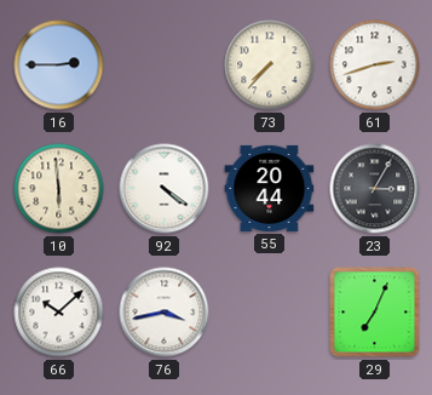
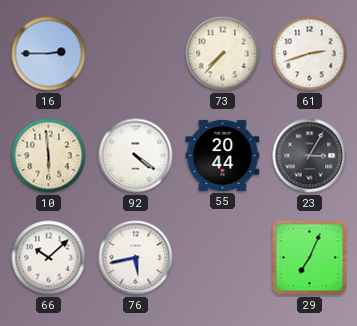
76: 3:43 -> 5:43
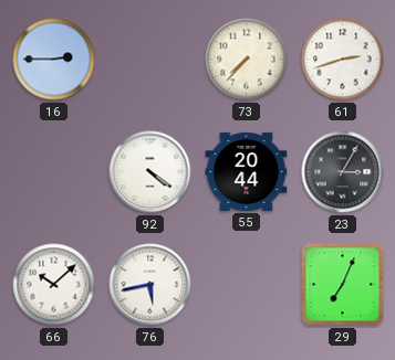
10: 5:59 -> none
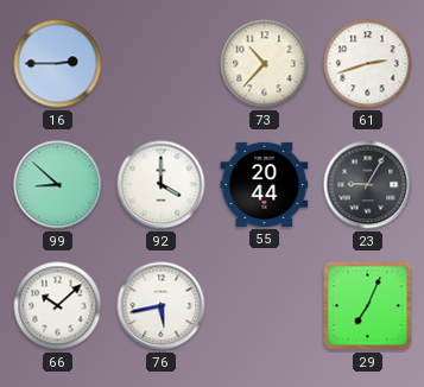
73: 7:37 -> 10:37
99: none -> 8:52
92: 4:21 -> 4:00
23: 3:05 -> 9:05
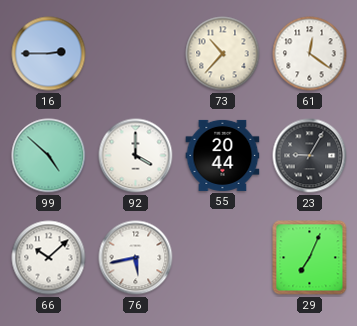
61: 2:42 -> 12:21
99: 8:52 -> 4:52
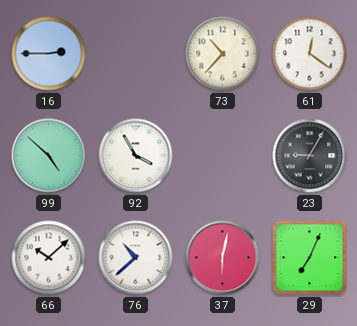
92: 4:00 -> 3:55
55: 20:44 -> none
76: 5:43 -> 10:38
37: none -> 6:02
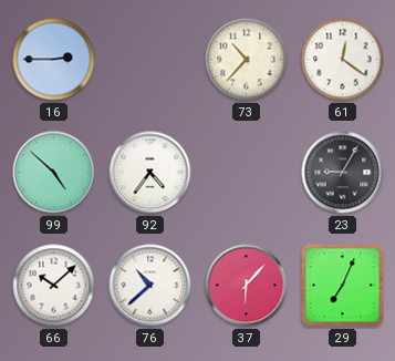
92: 3:55 -> 4:36
37: 6:02 -> 6:07
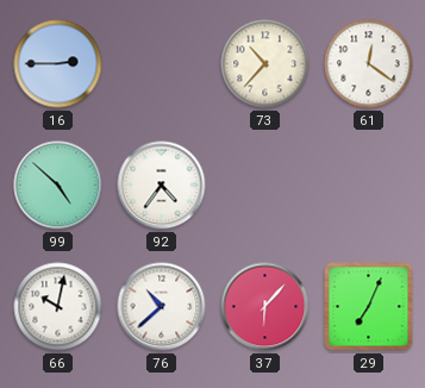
23: 9:05 -> none
66: 10:08 -> 10:02
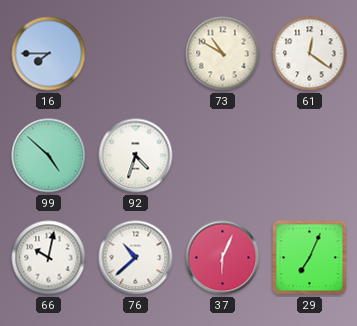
16: 2:45 -> 7:45
73: 10:37 -> 10:50
92: 4:36 -> 4:33
37: 6:07 -> 6:04
